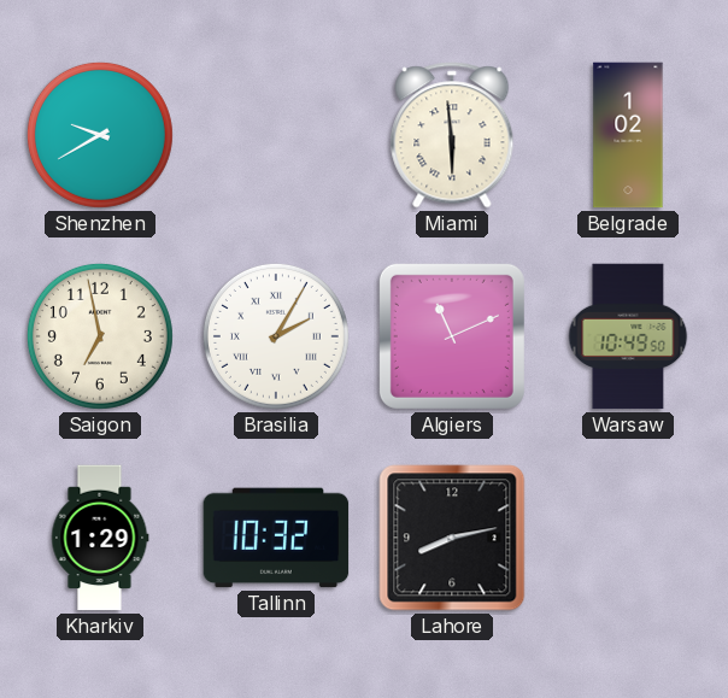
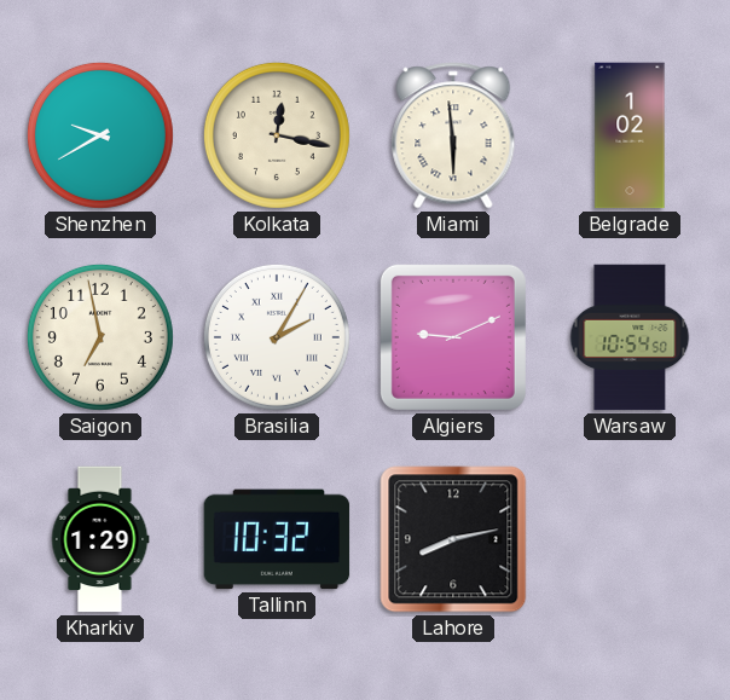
Kolkata: none -> 12:17
Algiers: 11:11 -> 9:11
Warsaw: 10:49 -> 10:54
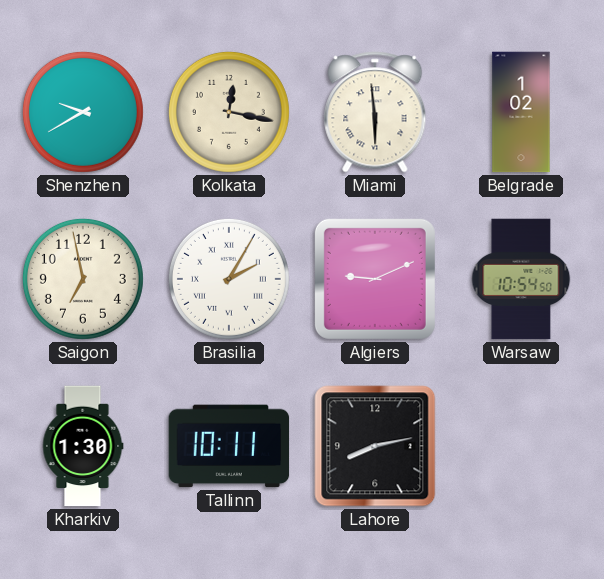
Kharkiv: 1:29 -> 1:30
Tallinn: 10:32 -> 10:11
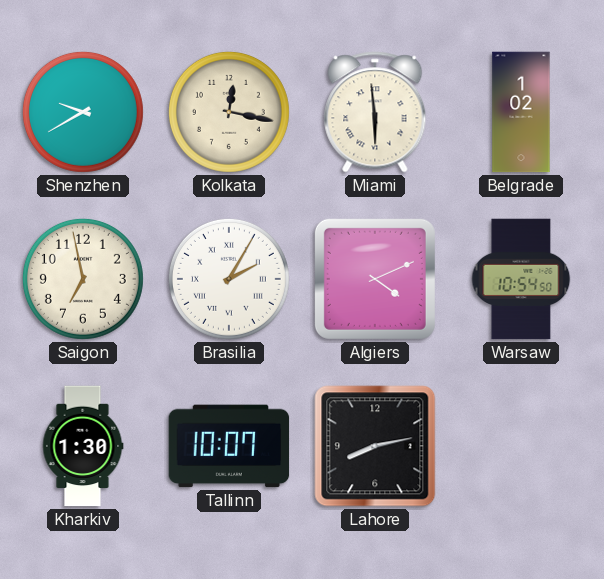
Algiers: 9:11 -> 4:11
Tallinn: 10:11 -> 10:07
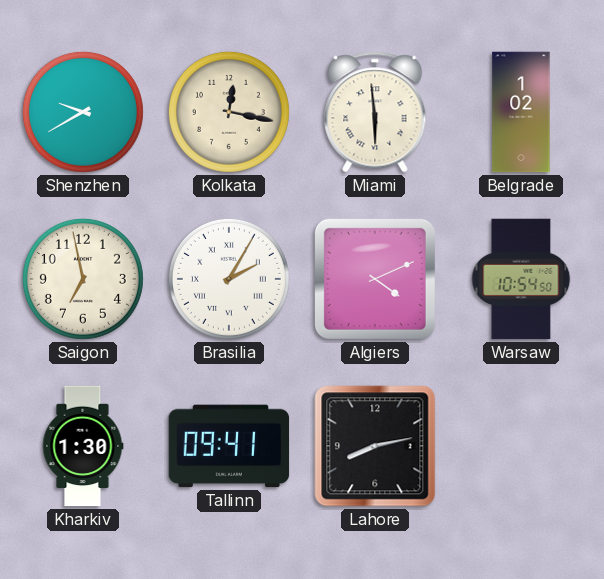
Tallinn: 10:07 -> 09:41
